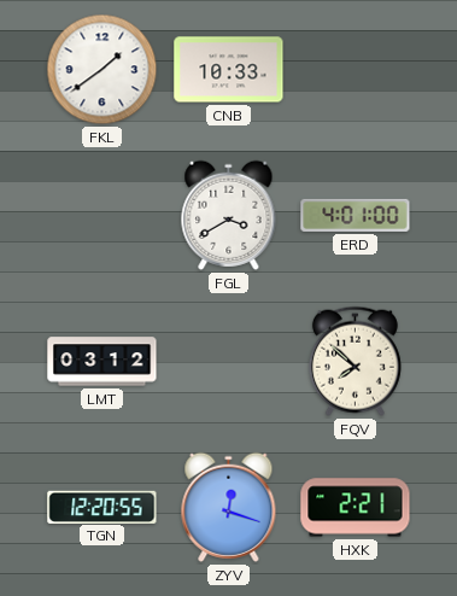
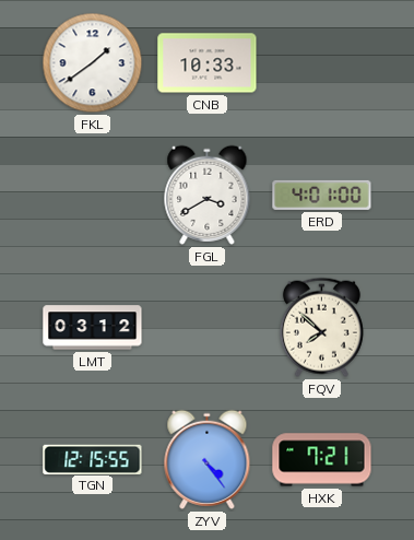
TGN: 12:20 -> 12:15
ZYV: 12:18 -> 4:24
HXK: 2:21 -> 7:21
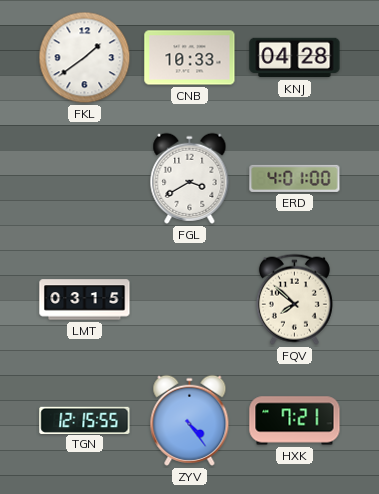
KNJ: none -> 04:28
LMT: 03:12 -> 03:15
